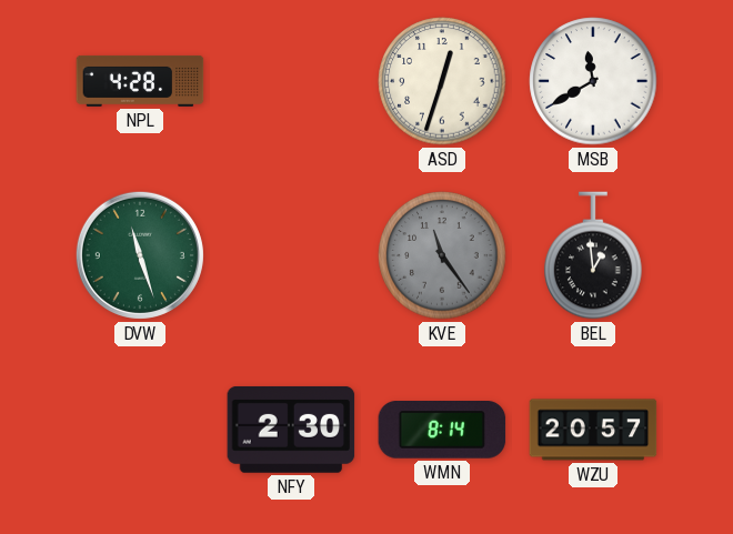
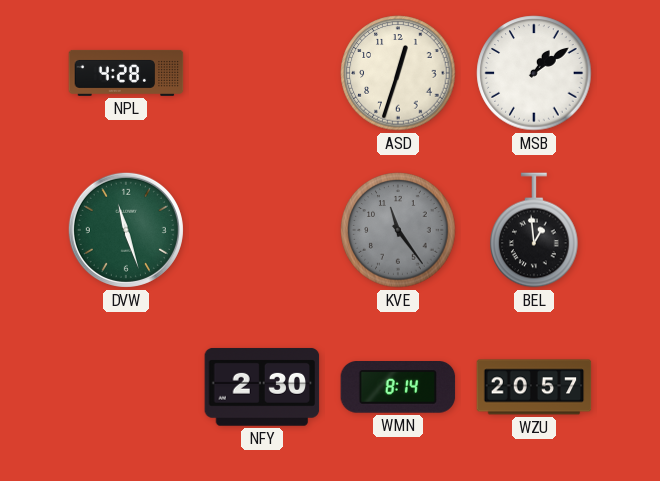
MSB: 11:40 -> 1:09
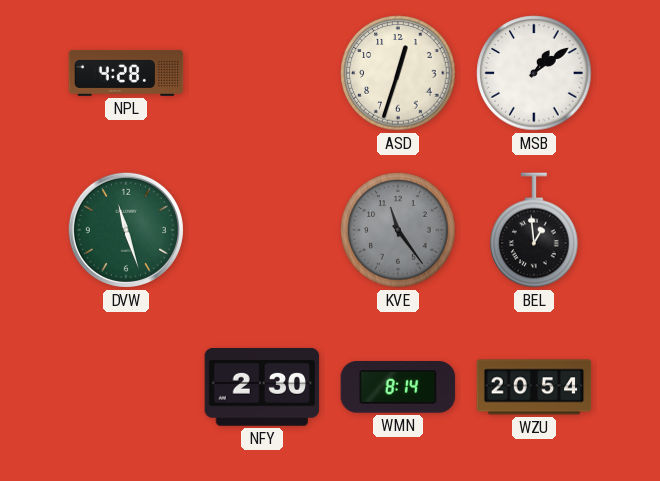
WZU: 20:57 -> 20:54
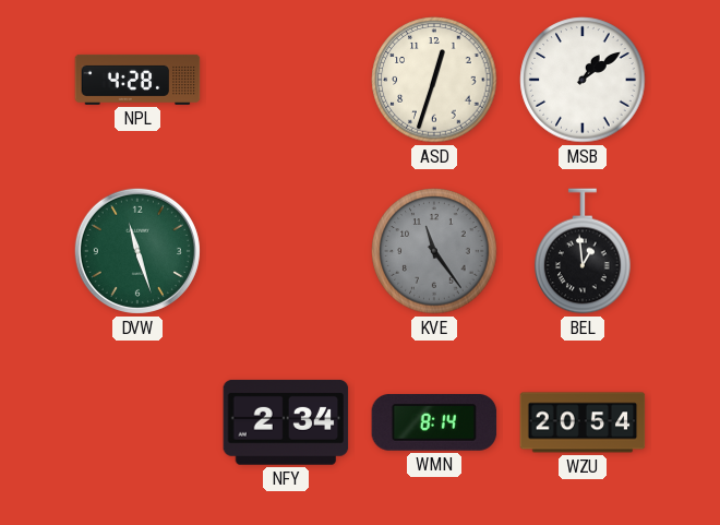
NFY: 2:30 -> 2:34
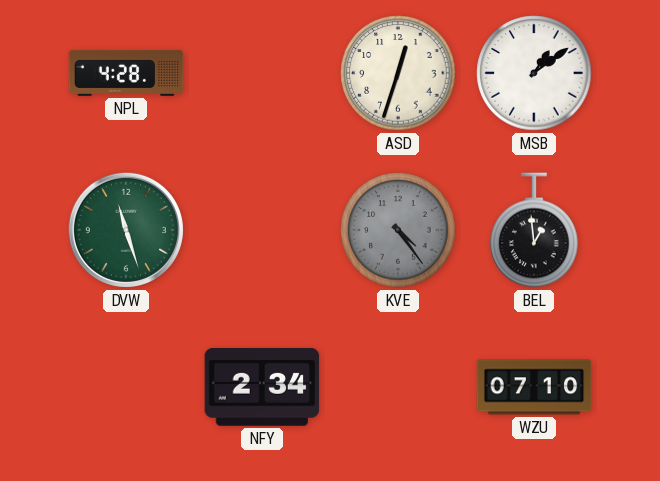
KVE: 11:24 -> 4:24
WMN: 8:14 -> none
WZU: 20:54 -> 07:10
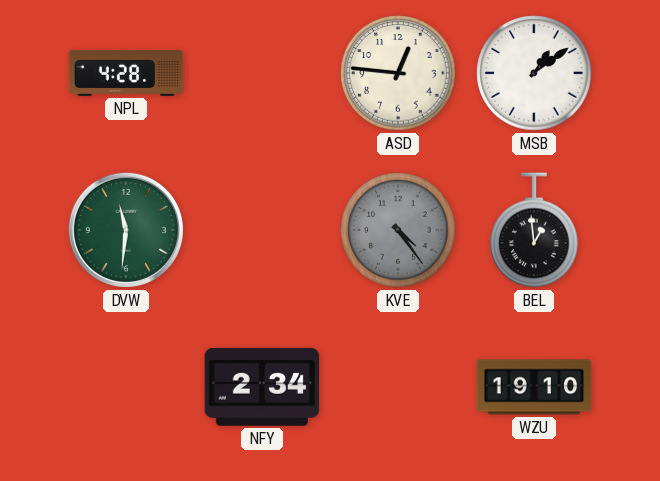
ASD: 12:33 -> 12:46
DVW: 11:27 -> 11:31
WZU: 07:10 -> 19:10
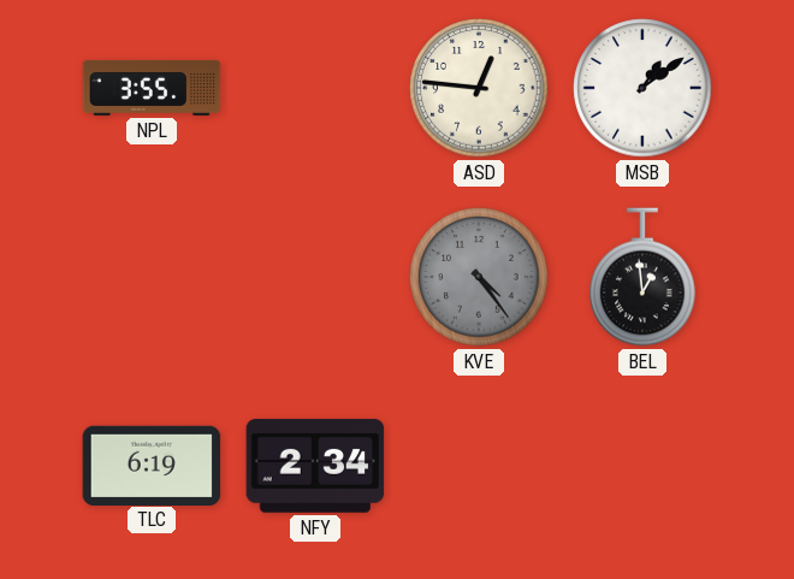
NPL: 4:28 -> 3:55
DVW: 11:31 -> none
TLC: none -> 6:19
WZU: 19:10 -> none
